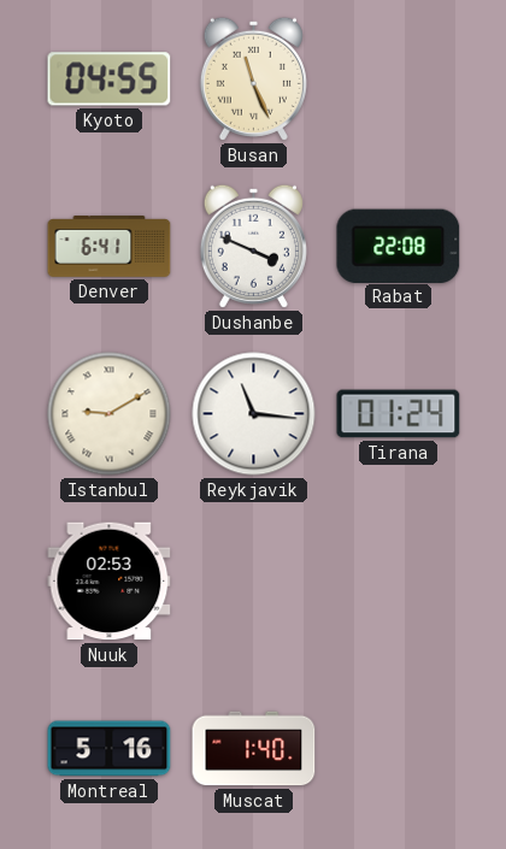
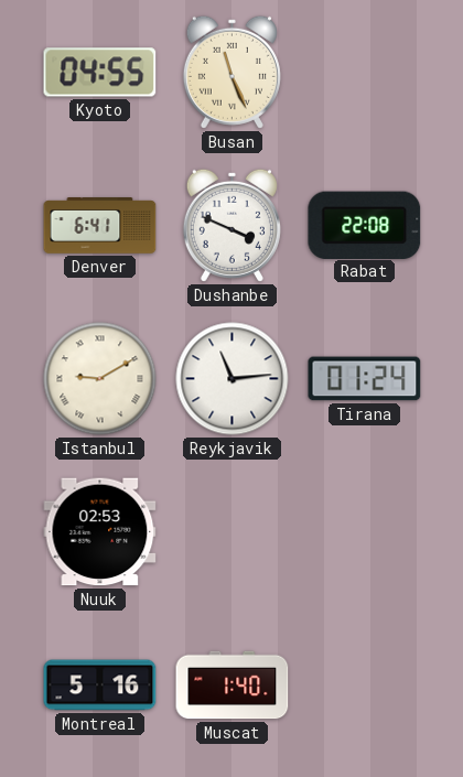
Reykjavik: 11:16 -> 11:14
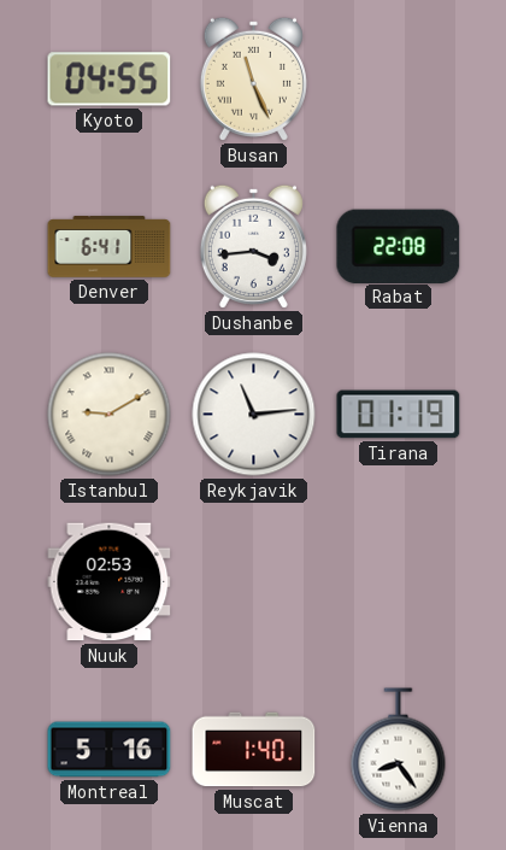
Dushanbe: 3:49 -> 3:44
Tirana: 01:24 -> 01:19
Vienna: none -> 8:24
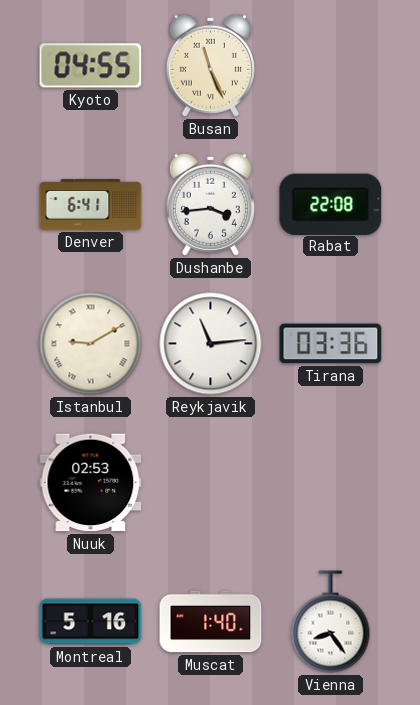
Tirana: 01:19 -> 03:36
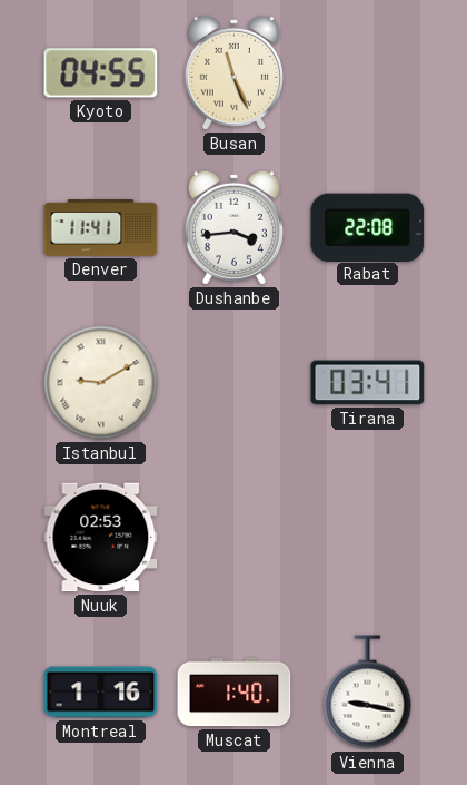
Denver: 6:41 -> 11:41
Reykjavik: 11:14 -> none
Tirana: 03:36 -> 03:41
Montreal: 5:16 -> 1:16
Vienna: 8:24 -> 9:17
